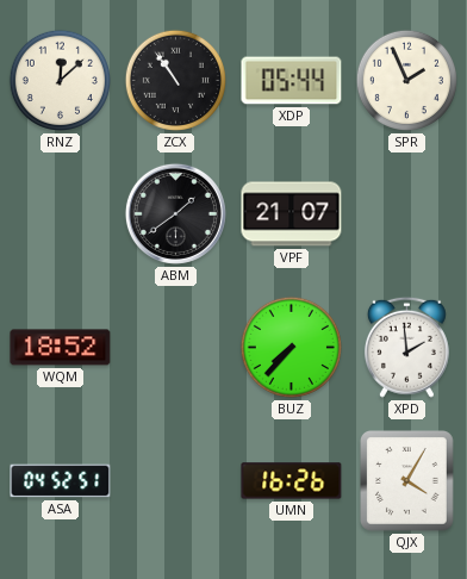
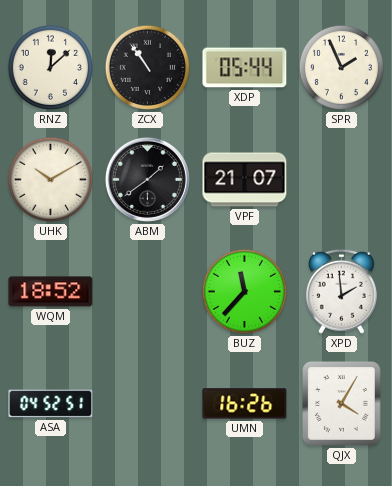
UHK: none -> 10:10
BUZ: 7:37 -> 11:37
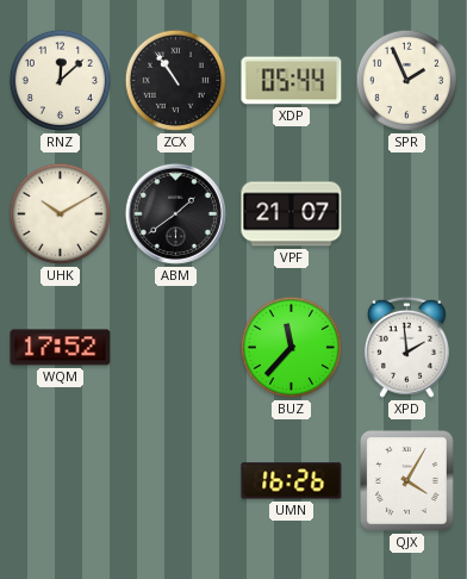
WQM: 18:52 -> 17:52
ASA: 04:52 -> none
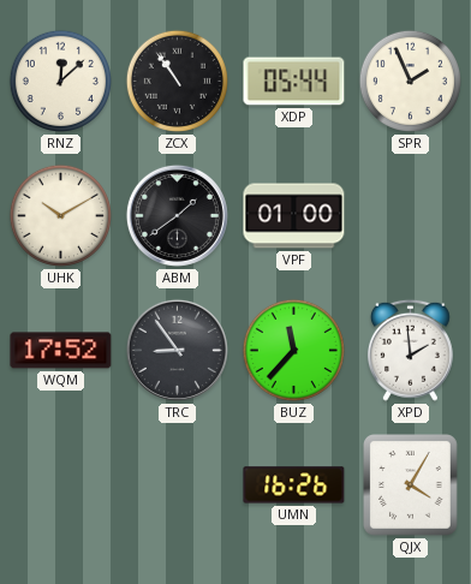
VPF: 21:07 -> 01:00
TRC: none -> 8:54
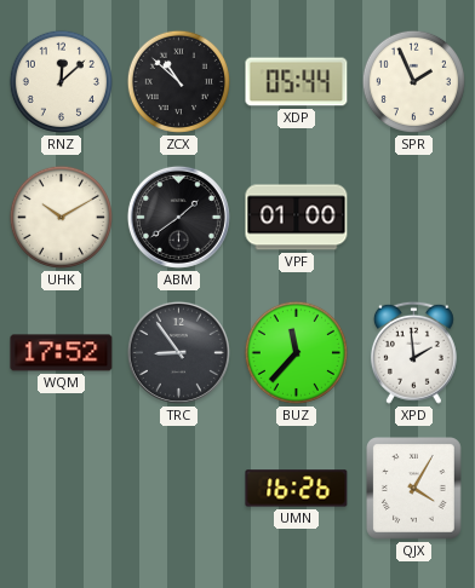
ZCX: 10:54 -> 10:52
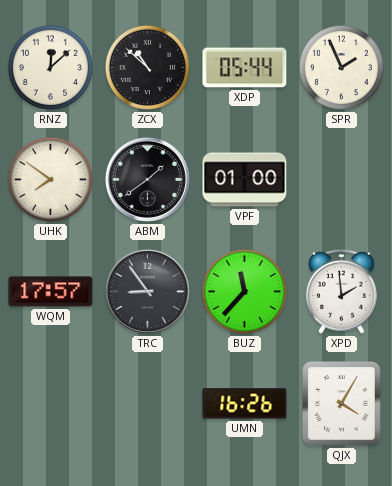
UHK: 10:10 -> 7:51
WQM: 17:52 -> 17:57
